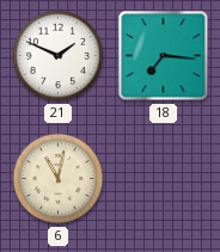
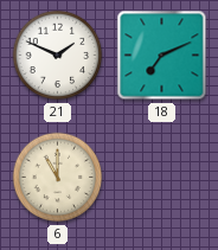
18: 7:16 -> 7:11
6: 11:02 -> 11:00
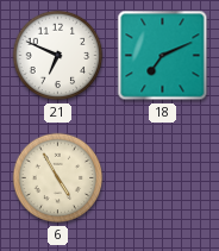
21: 1:49 -> 6:49
6: 11:00 -> 4:55
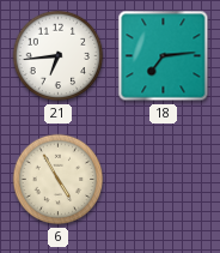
21: 6:49 -> 6:44
18: 7:11 -> 7:14
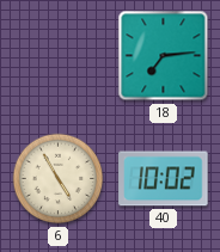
21: 6:44 -> none
40: none -> 10:02
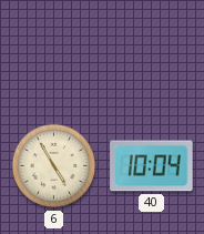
18: 7:14 -> none
40: 10:02 -> 10:04
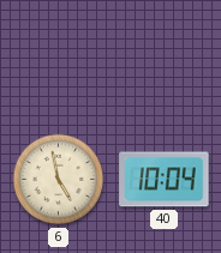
6: 4:55 -> 4:58
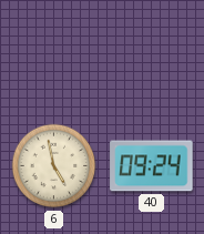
40: 10:04 -> 09:24
